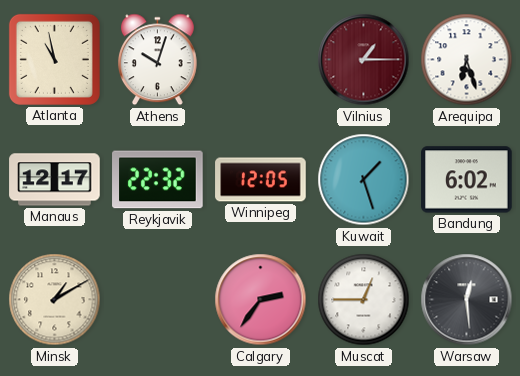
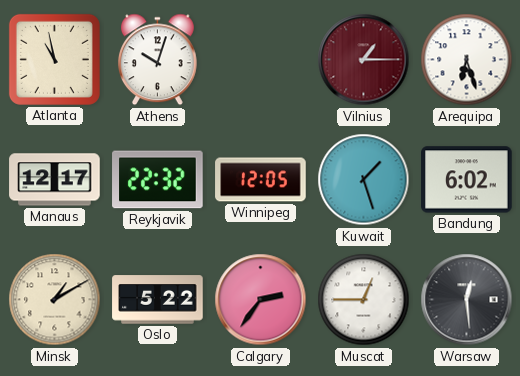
Oslo: none -> 5:22
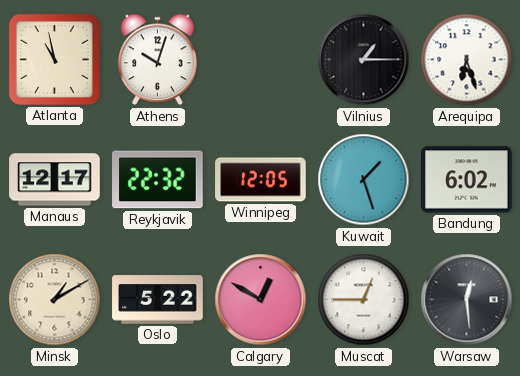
Vilnius dial: burgundy -> black
Calgary: 2:36 -> 12:50
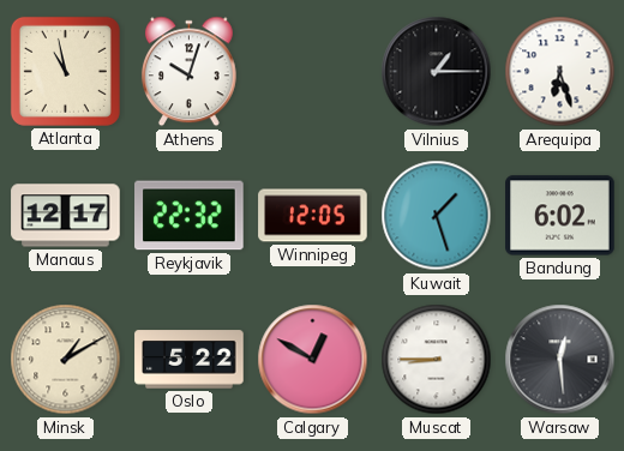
Muscat: 12:45 -> 8:45
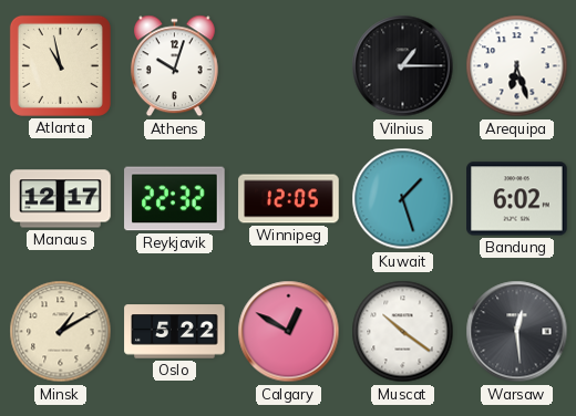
Muscat: 8:45 -> 10:21
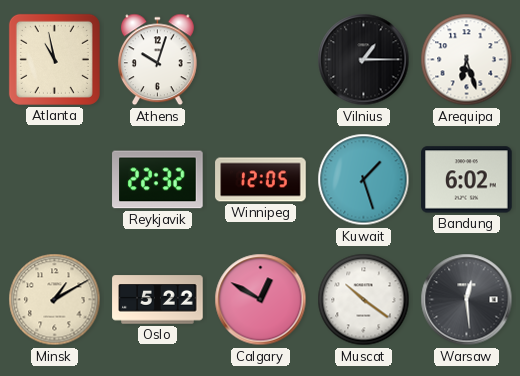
Manaus: 12:17 -> none
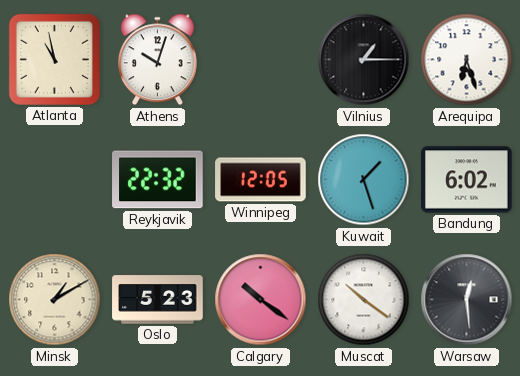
Oslo: 5:22 -> 5:23
Calgary: 12:50 -> 10:21
